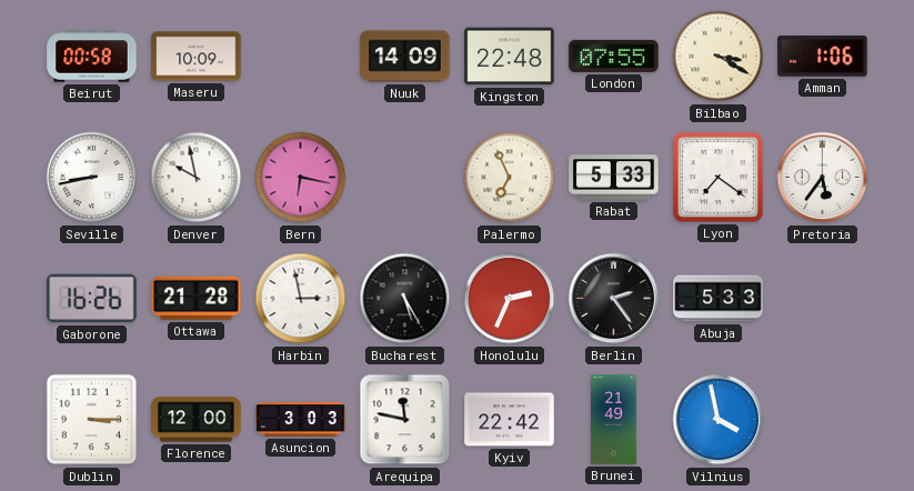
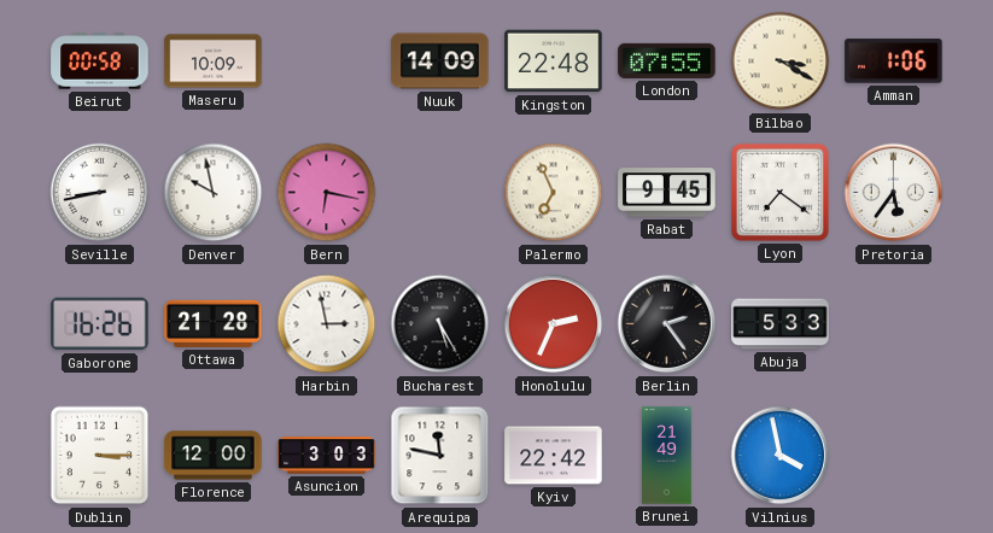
Rabat: 5:33 -> 9:45
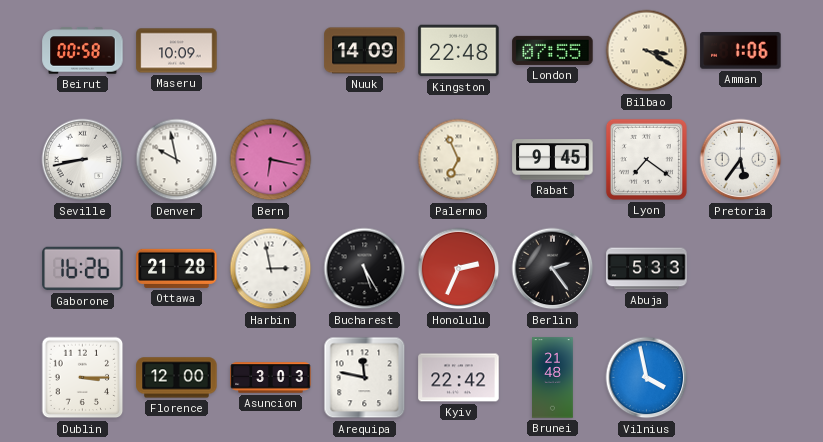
Brunei: 21:49 -> 21:48
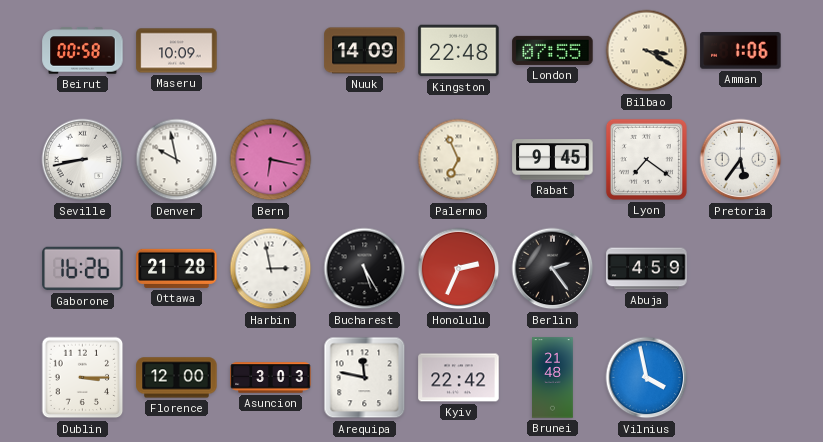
Abuja: 5:33 -> 4:59
